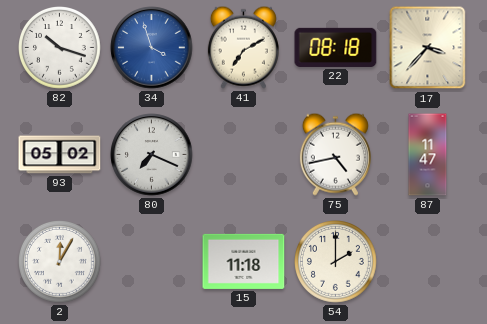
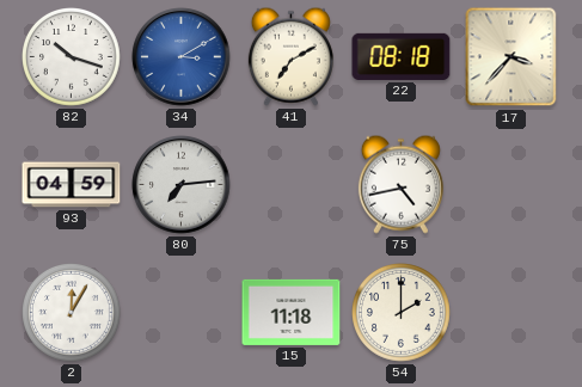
34: 3:57 -> 3:10
93: 05:02 -> 04:59
80: 7:19 -> 7:14
87: 11:47 -> none
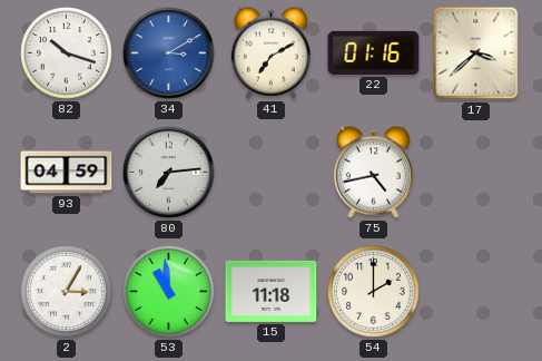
22: 08:18 -> 01:16
17: 3:37 -> 3:38
2: 12:05 -> 3:05
53: none -> 10:59
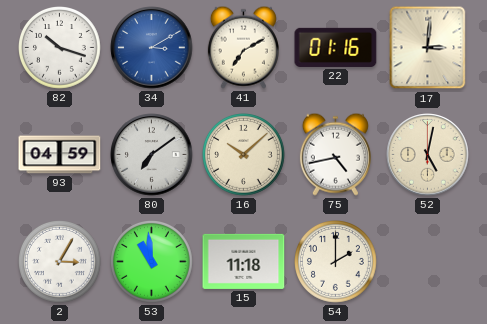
17: 3:38 -> 3:01
80: 7:14 -> 7:09
16: none -> 10:08
52: none -> 5:02
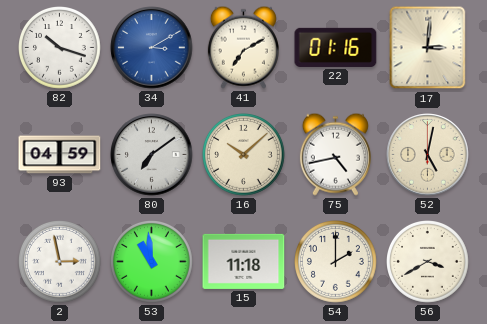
2: 3:05 -> 2:58
56: none -> 3:40
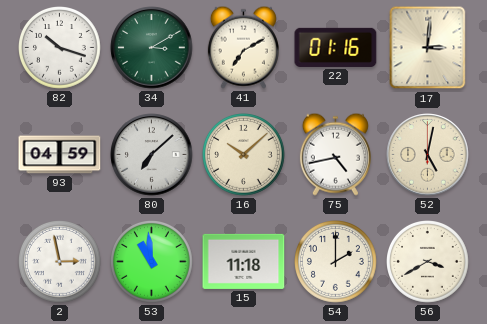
34 dial: blue -> green
80: 7:09 -> 7:08
